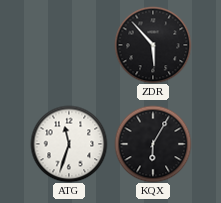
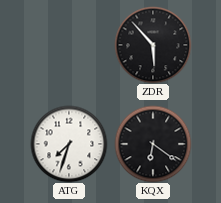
ATG: 11:33 -> 7:33
KQX: 6:05 -> 6:21
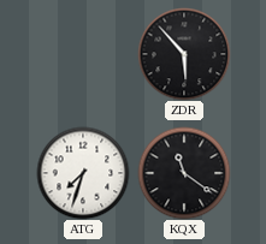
KQX: 6:21 -> 11:21
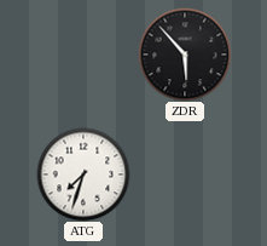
KQX: 11:21 -> none
